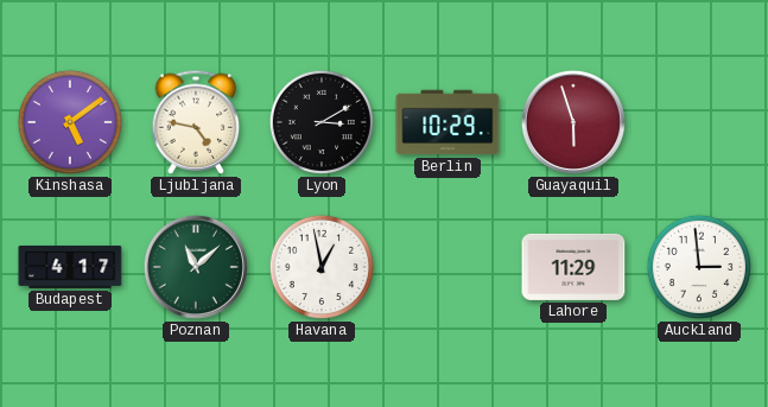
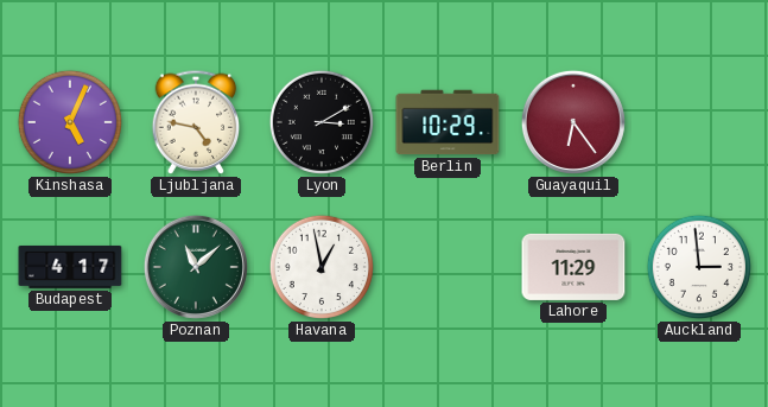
Kinshasa: 5:09 -> 5:04
Guayaquil: 5:57 -> 6:24
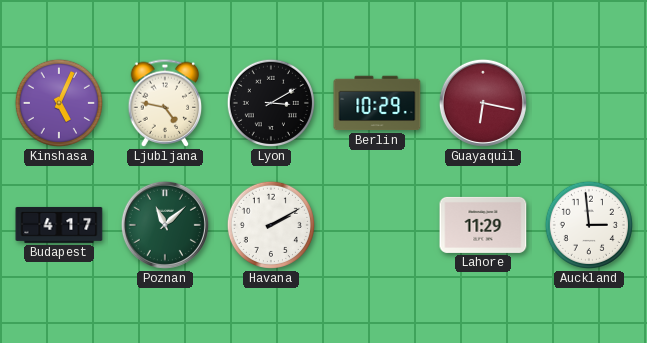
Guayaquil: 6:24 -> 6:17
Havana: 12:58 -> 2:10
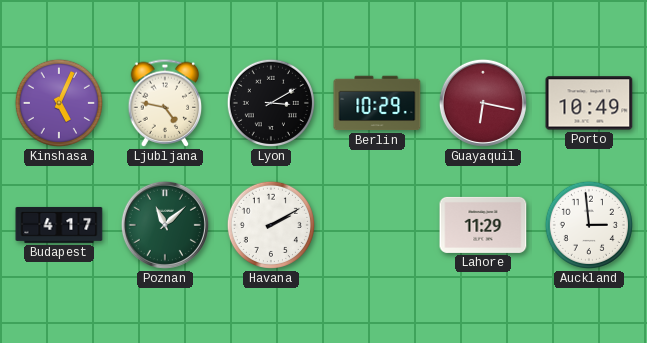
Porto: none -> 10:49
